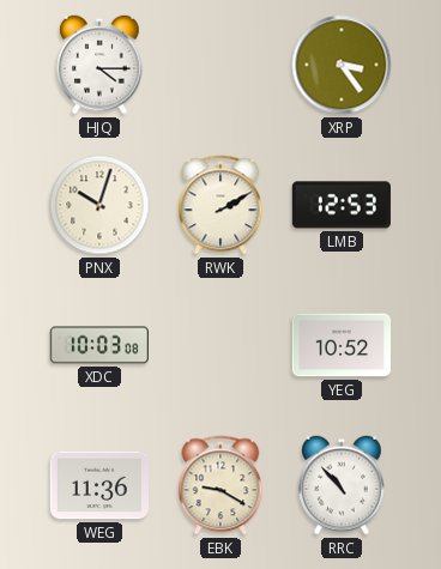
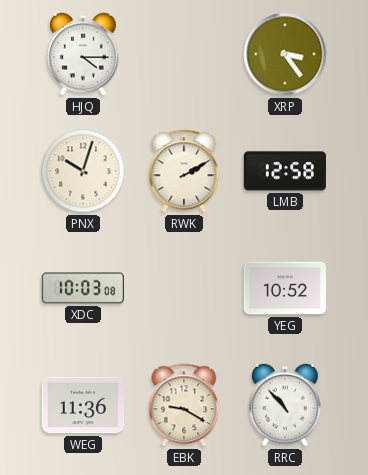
LMB: 12:53 -> 12:58
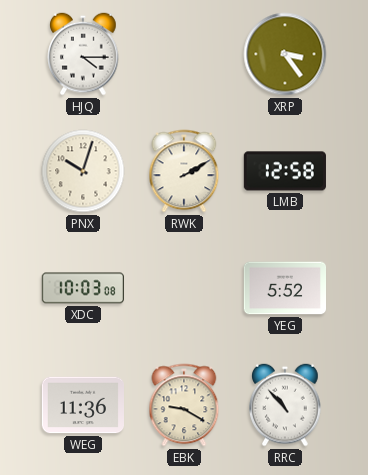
YEG: 10:52 -> 5:52
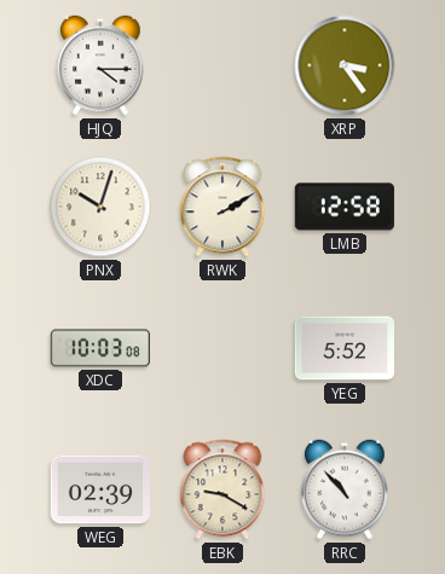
WEG: 11:36 -> 02:39
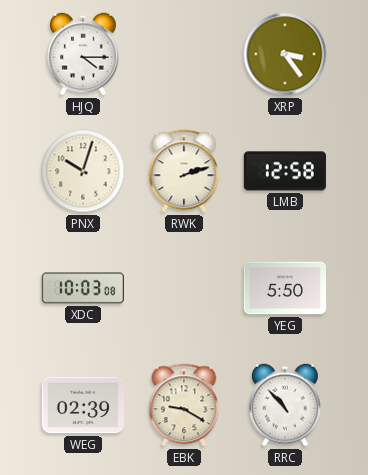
RWK: 2:10 -> 2:12
YEG: 5:52 -> 5:50
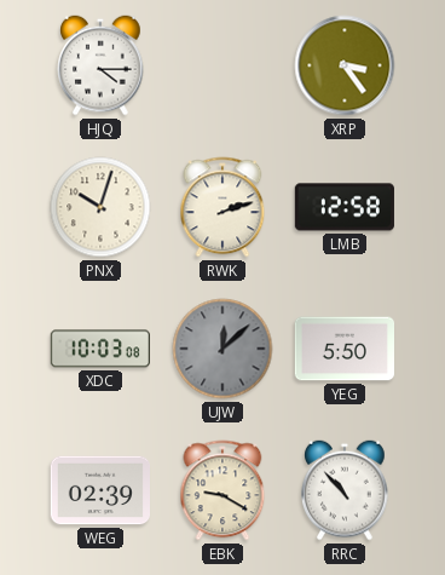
UJW: none -> 12:08
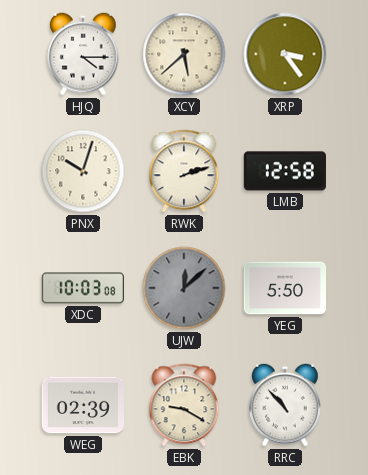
XCY: none -> 5:38
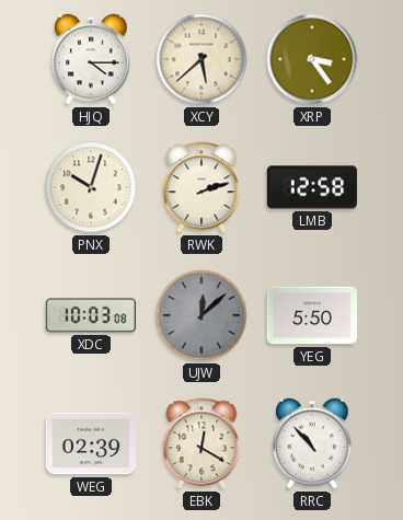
EBK: 9:20 -> 12:20
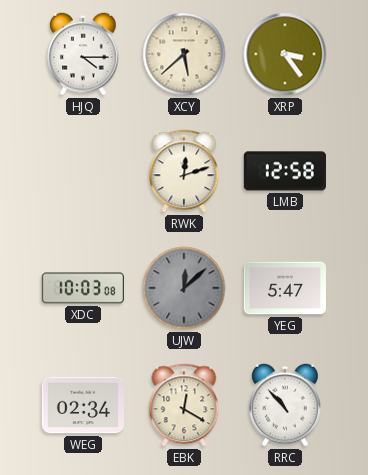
PNX: 10:03 -> none
RWK: 2:12 -> 12:12
YEG: 5:50 -> 5:47
WEG: 02:39 -> 02:34
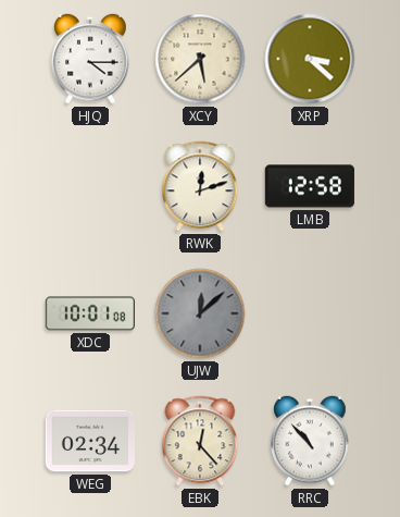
XRP: 3:24 -> 3:22
XDC: 10:03 -> 10:01
YEG: 5:47 -> none
EBK: 12:20 -> 12:23
